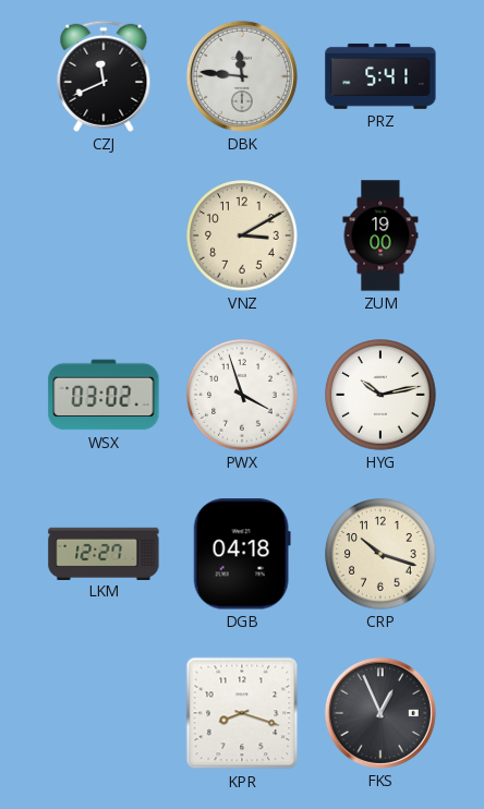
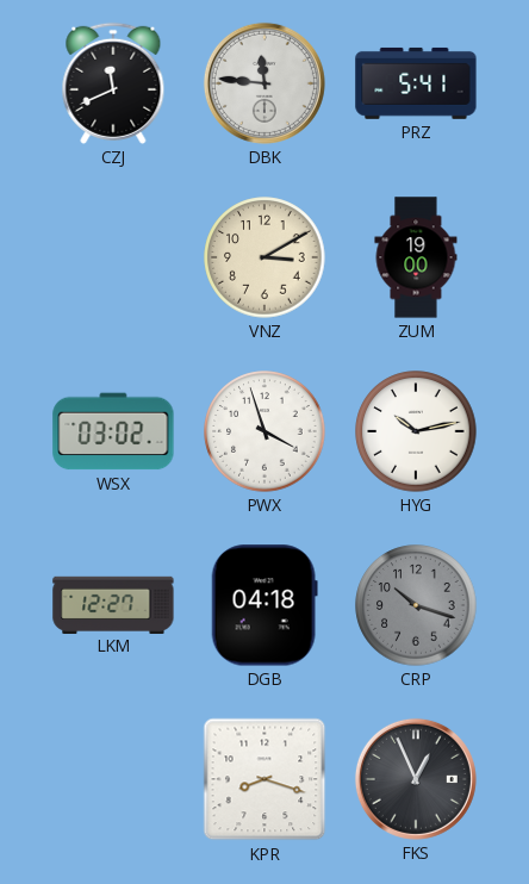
CRP dial: cream -> grey
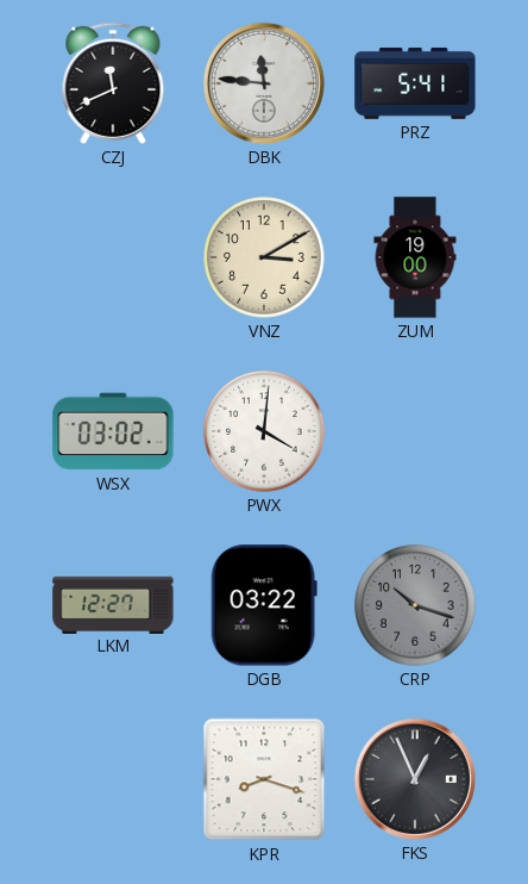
PWX: 3:57 -> 4:01
HYG: 10:13 -> none
DGB: 04:18 -> 03:22
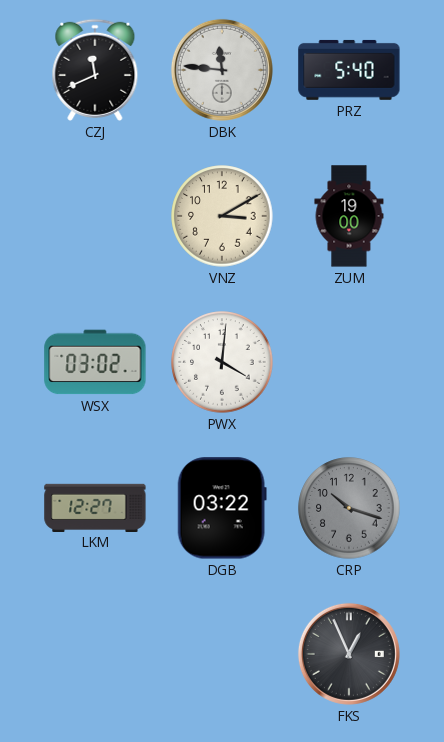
PRZ: 5:41 -> 5:40
KPR: 8:18 -> none
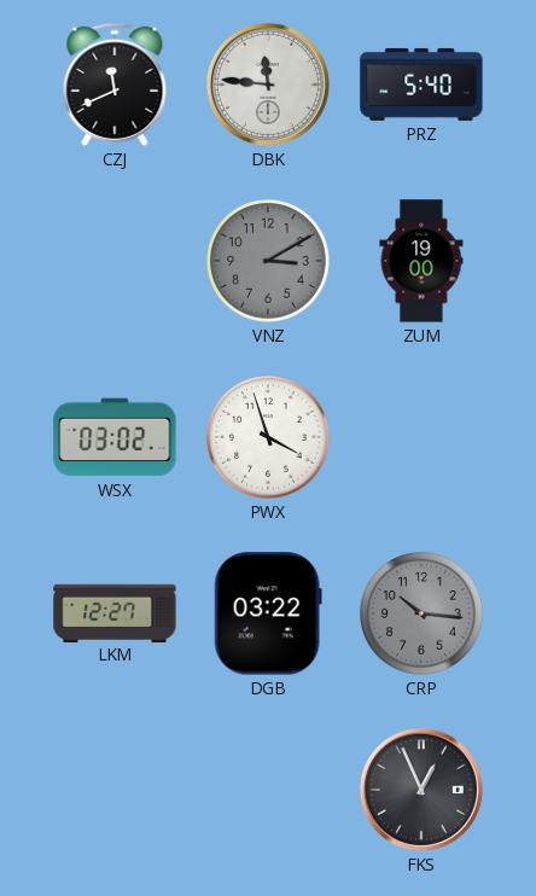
VNZ dial: cream -> grey
PWX: 4:01 -> 3:57
CRP: 10:18 -> 10:16
